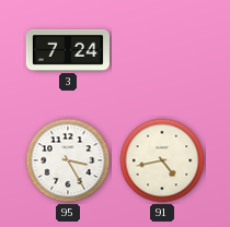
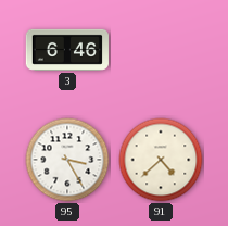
3: 7:24 -> 6:46
91: 4:43 -> 4:38
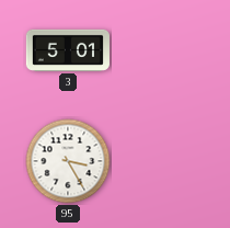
3: 6:46 -> 5:01
91: 4:38 -> none
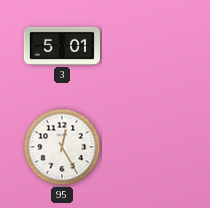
95: 3:25 -> 12:25
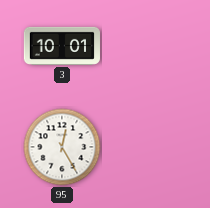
3: 5:01 -> 10:01
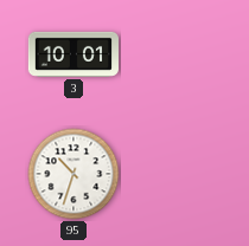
95: 12:25 -> 10:33
